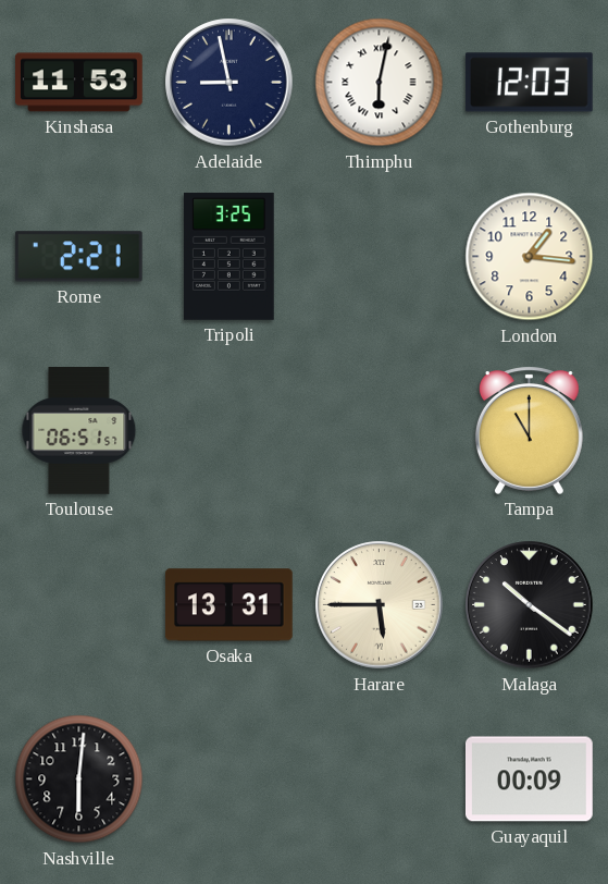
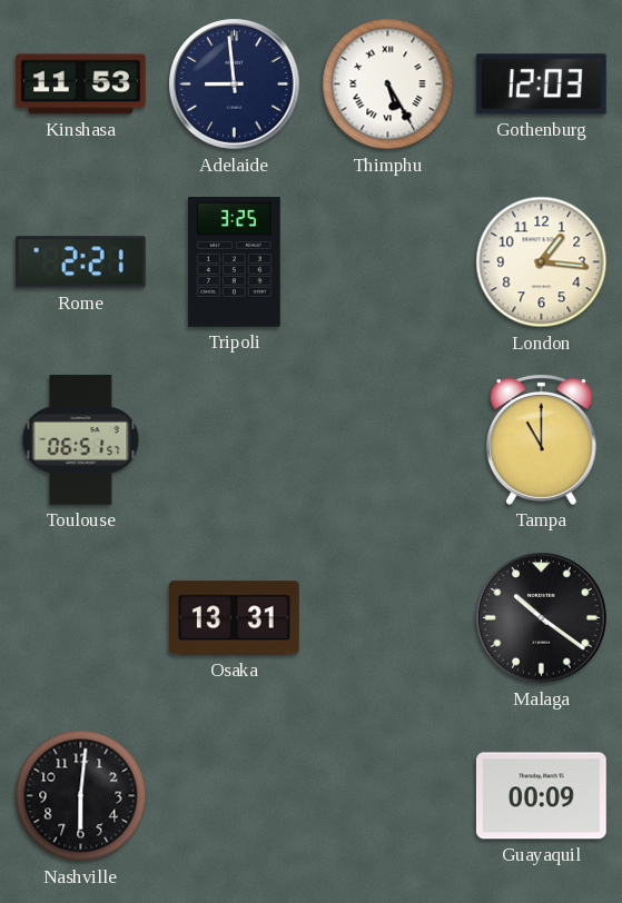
Adelaide: 8:58 -> 8:59
Thimphu: 6:02 -> 5:25
Harare: 5:45 -> none
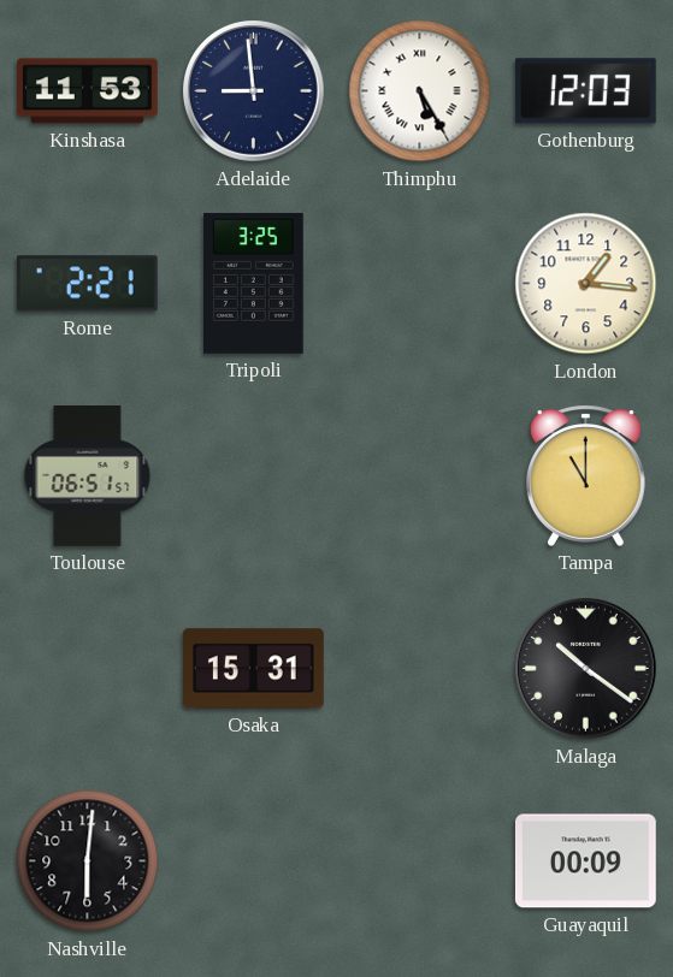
Osaka: 13:31 -> 15:31
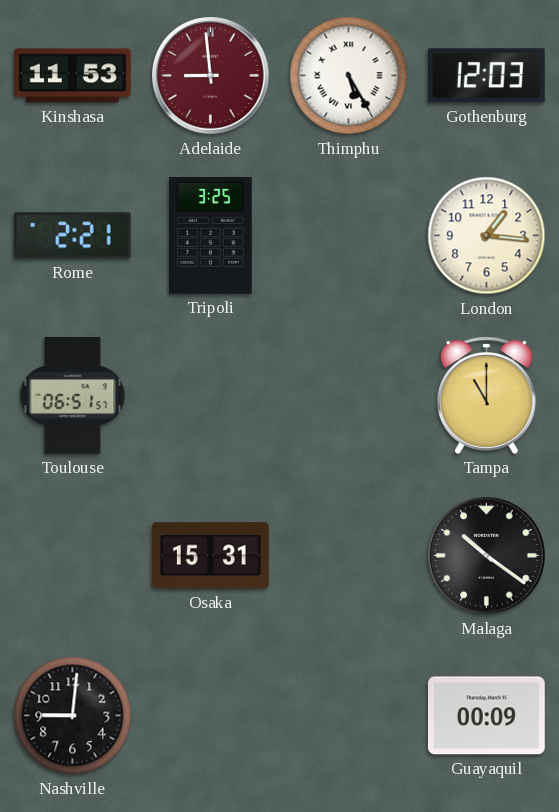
Adelaide dial: navy -> burgundy
Nashville: 6:01 -> 9:01
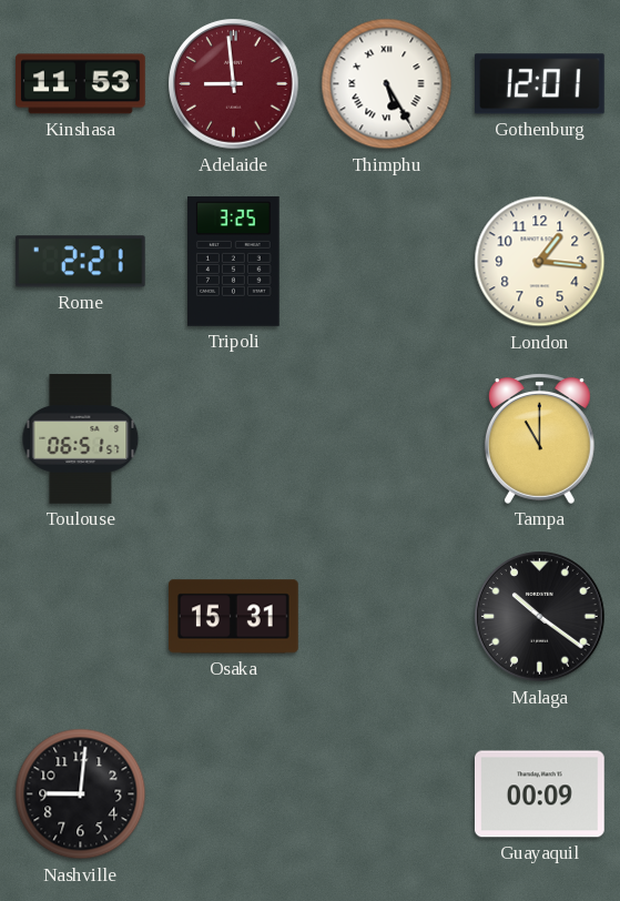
Gothenburg: 12:03 -> 12:01
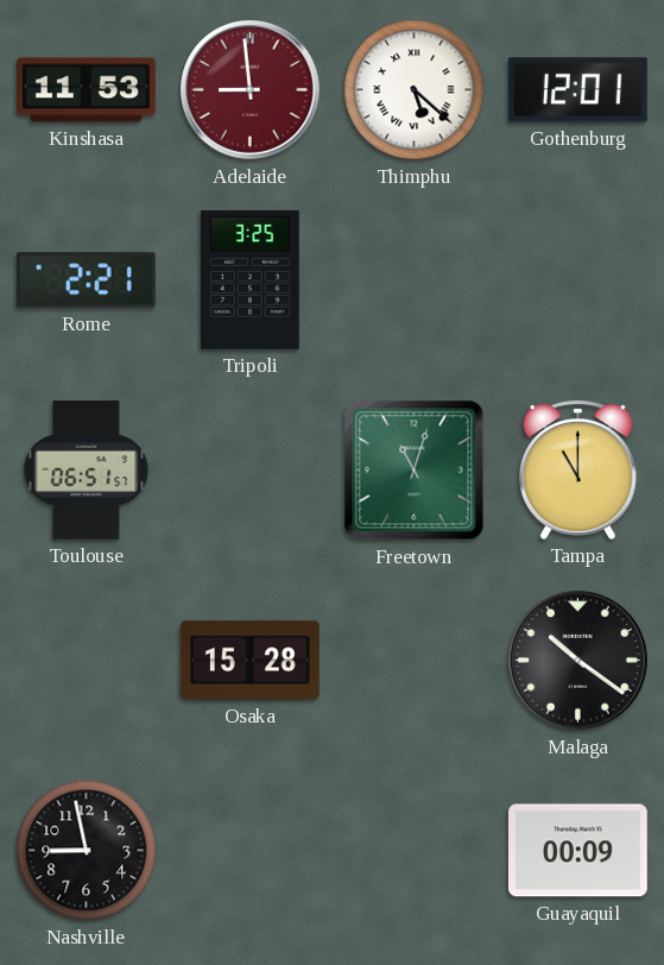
Thimphu: 5:25 -> 5:22
London: 1:16 -> none
Freetown: none -> 11:03
Osaka: 15:31 -> 15:28
Nashville: 9:01 -> 8:58
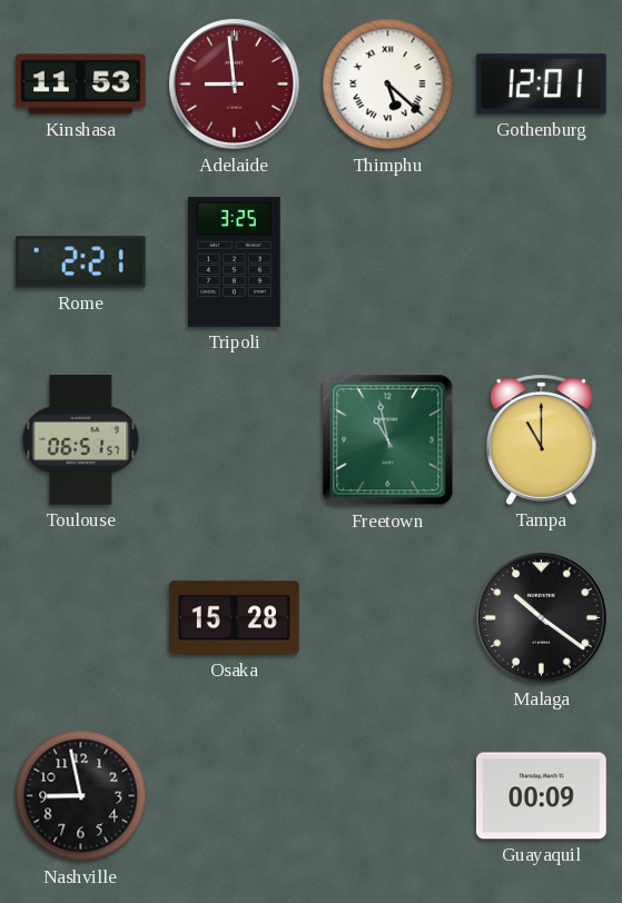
Freetown: 11:03 -> 10:58
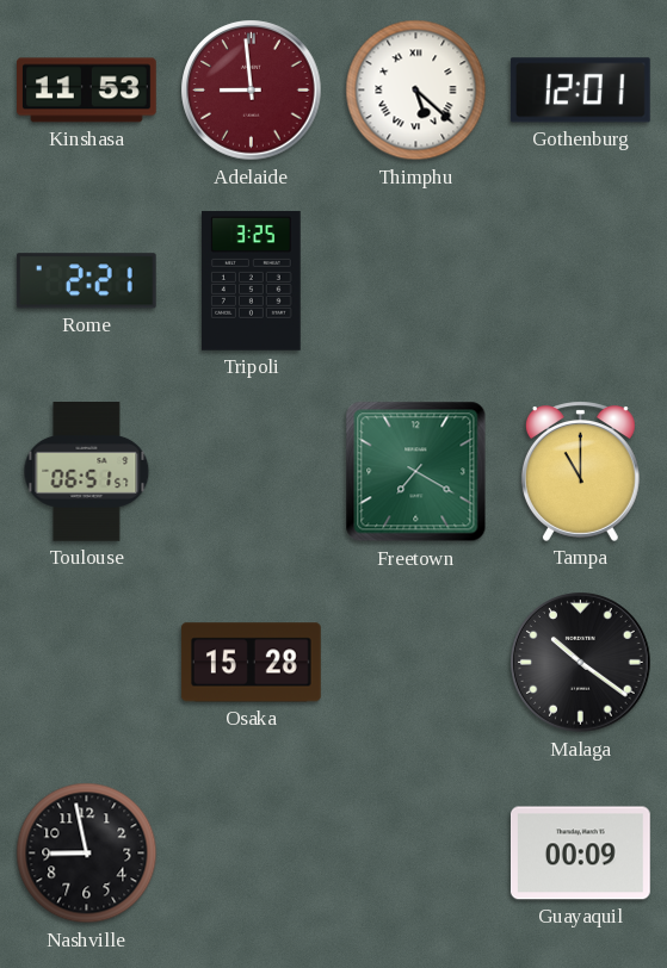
Freetown: 10:58 -> 7:20
